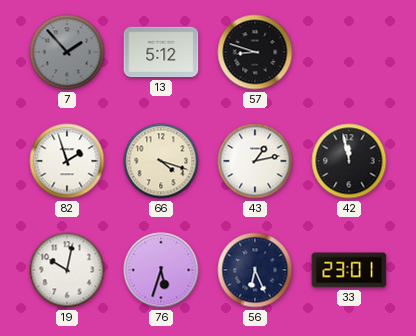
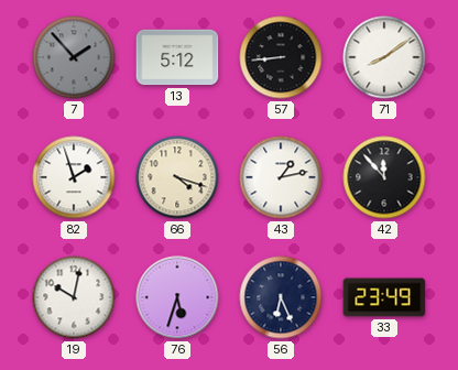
57: 8:48 -> 8:44
71: none -> 8:09
42: 11:58 -> 11:53
33: 23:01 -> 23:49
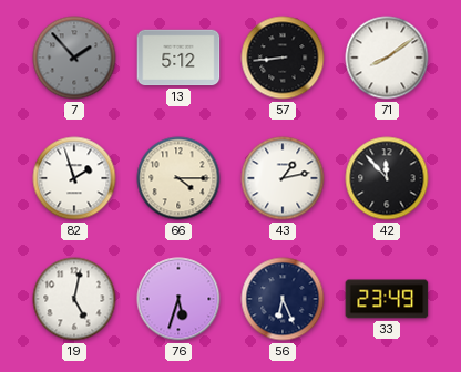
66: 4:18 -> 4:15
19: 10:02 -> 5:02
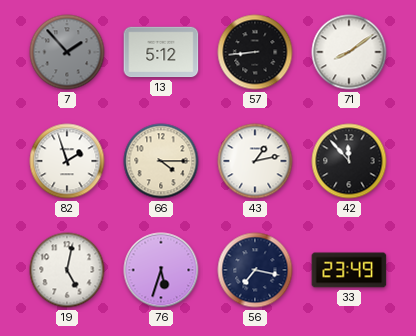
56: 6:26 -> 7:17
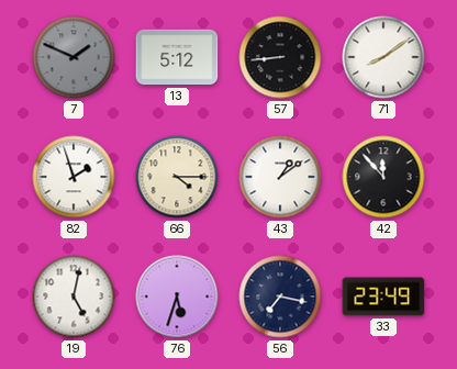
7: 1:53 -> 1:49
43: 1:13 -> 1:09
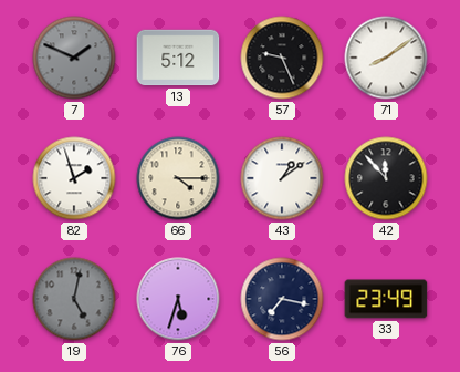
57: 8:44 -> 9:26
19 dial: white -> grey
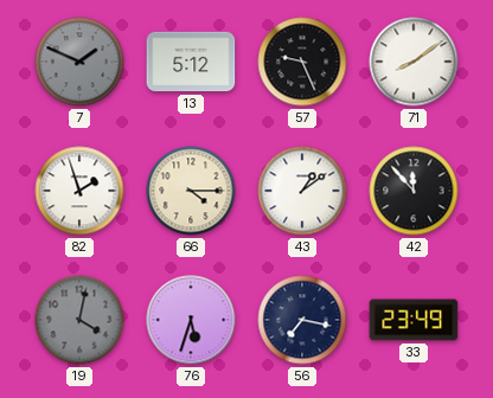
19: 5:02 -> 4:02
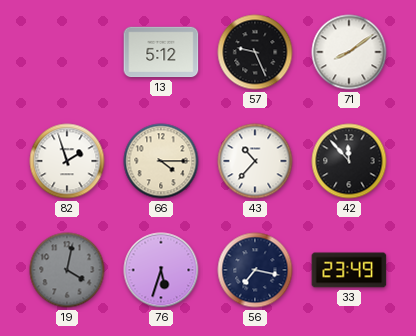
7: 1:49 -> none
43: 1:09 -> 10:37
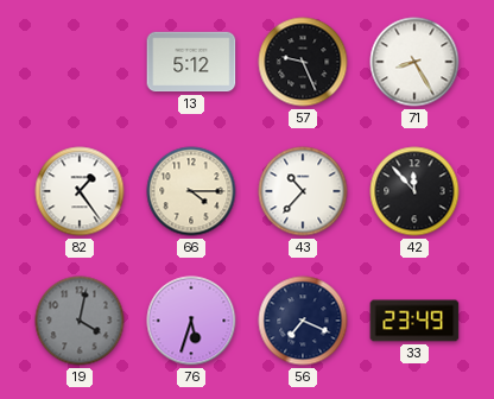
71: 8:09 -> 8:25
82: 1:57 -> 1:24
56: 7:17 -> 7:19
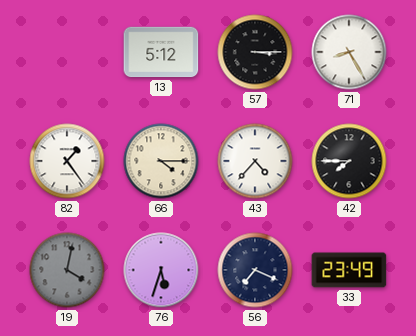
57: 9:26 -> 3:15
43: 10:37 -> 4:37
42: 11:53 -> 7:45
